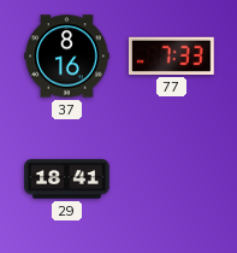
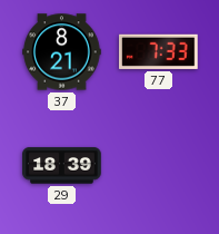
37: 8:16 -> 8:21
29: 18:41 -> 18:39
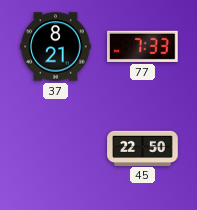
29: 18:39 -> none
45: none -> 22:50
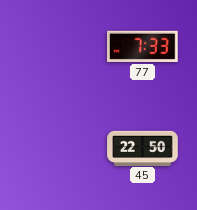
37: 8:21 -> none
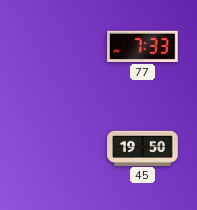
45: 22:50 -> 19:50
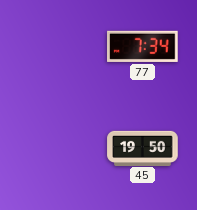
77: 7:33 -> 7:34
